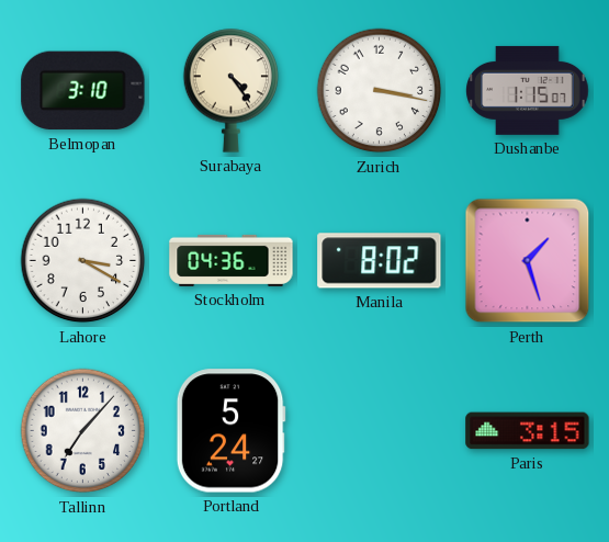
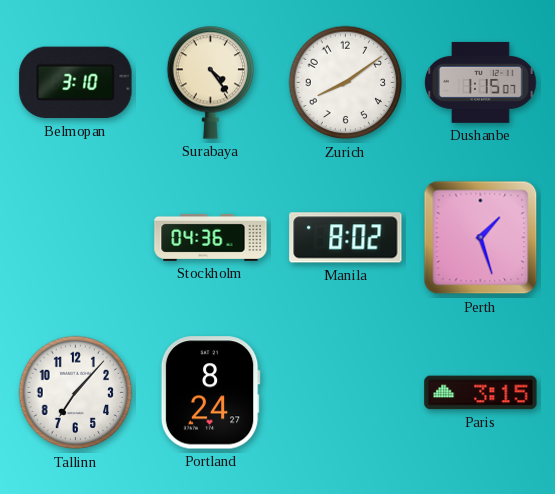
Zurich: 3:17 -> 8:09
Lahore: 3:20 -> none
Portland: 5:24 -> 8:24
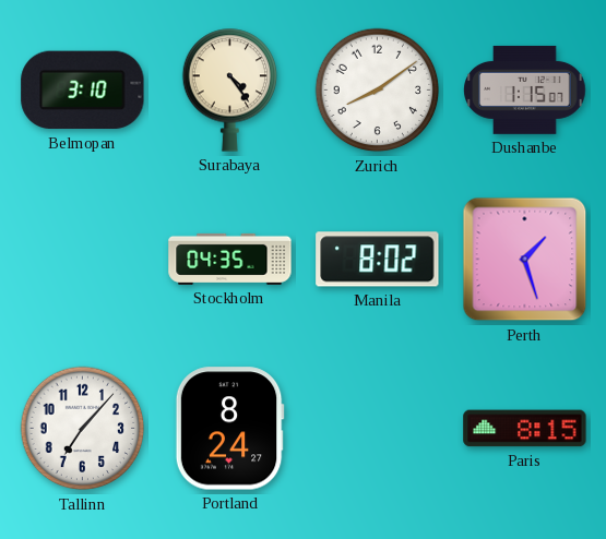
Stockholm: 04:36 -> 04:35
Paris: 3:15 -> 8:15
